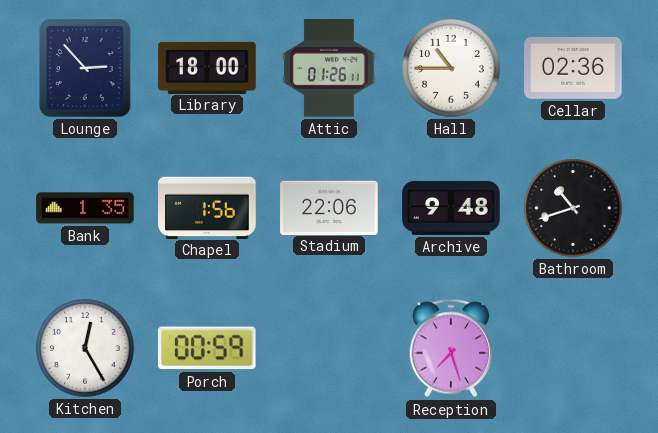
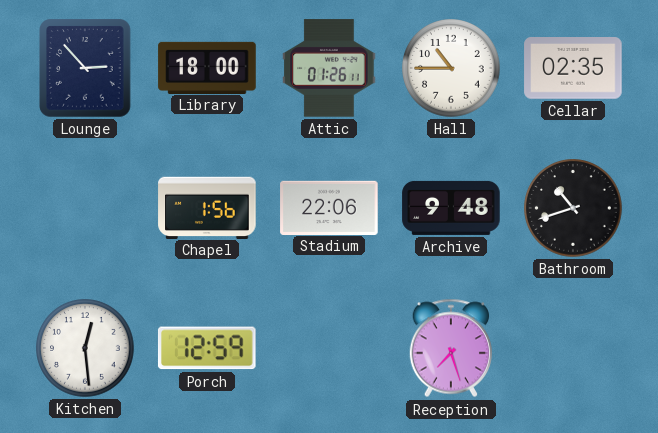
Cellar: 02:36 -> 02:35
Bank: 1:35 -> none
Kitchen: 12:25 -> 12:29
Porch: 00:59 -> 12:59
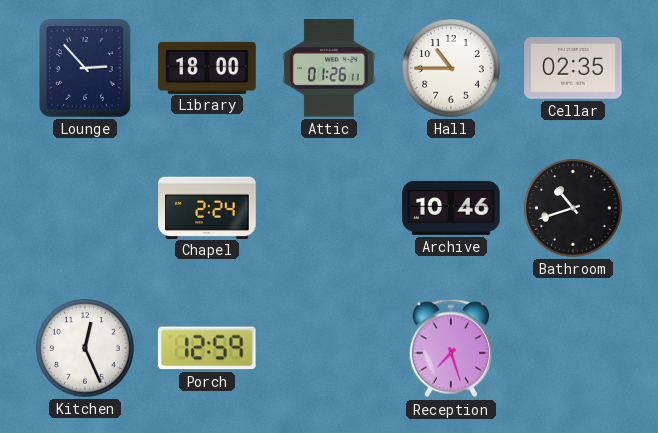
Chapel: 1:56 -> 2:24
Stadium: 22:06 -> none
Archive: 9:48 -> 10:46
Kitchen: 12:29 -> 12:26
